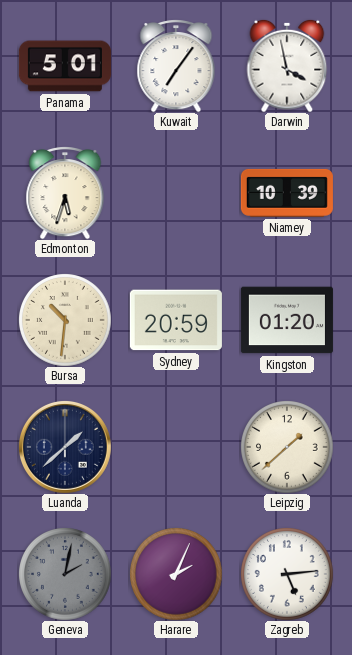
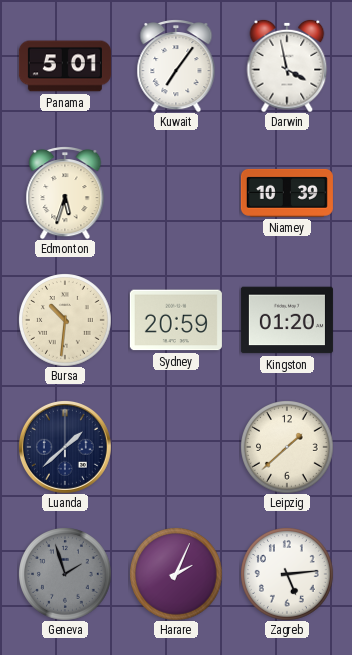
Geneva: 2:02 -> 1:57
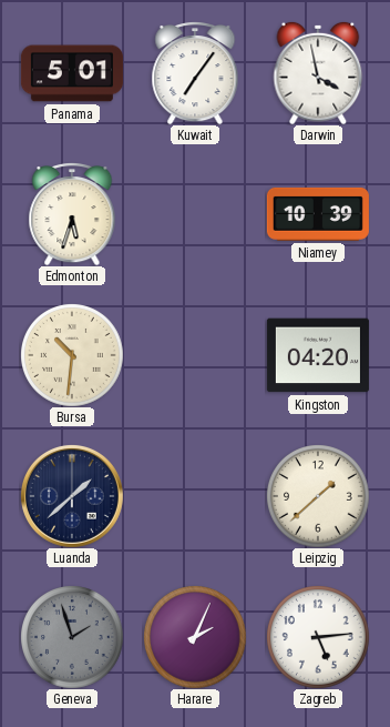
Sydney: 20:59 -> none
Kingston: 01:20 -> 04:20
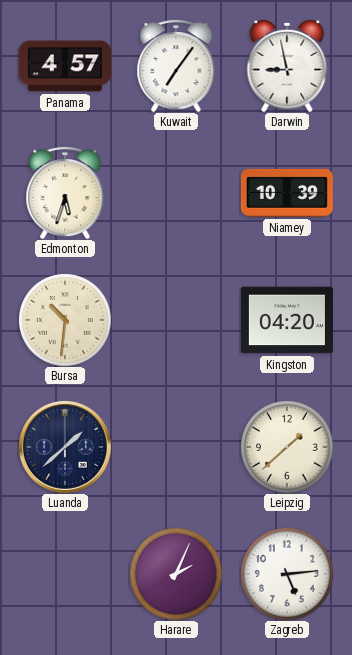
Panama: 5:01 -> 4:57
Darwin: 3:58 -> 8:58
Geneva: 1:57 -> none
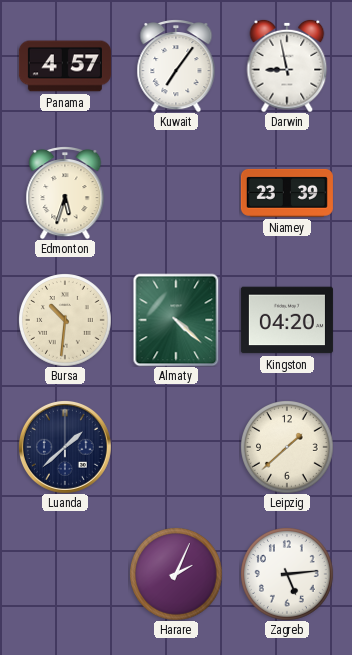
Niamey: 10:39 -> 23:39
Almaty: none -> 4:22
